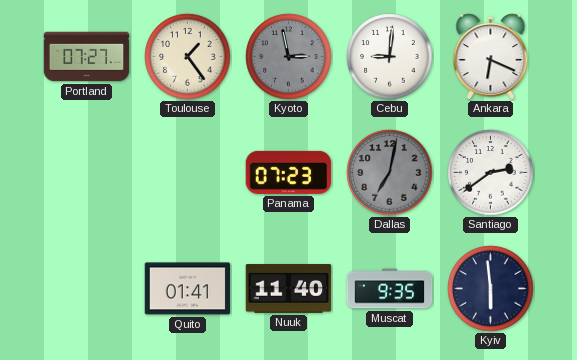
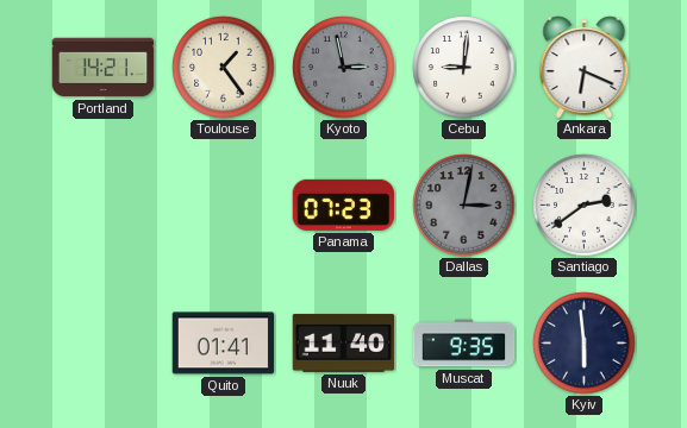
Portland: 07:27 -> 14:21
Dallas: 7:02 -> 3:02
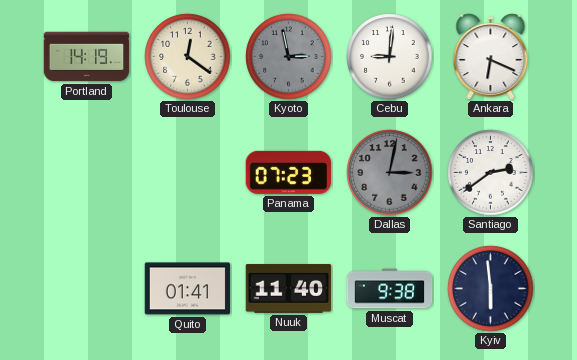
Portland: 14:21 -> 14:19
Toulouse: 1:24 -> 12:21
Muscat: 9:35 -> 9:38
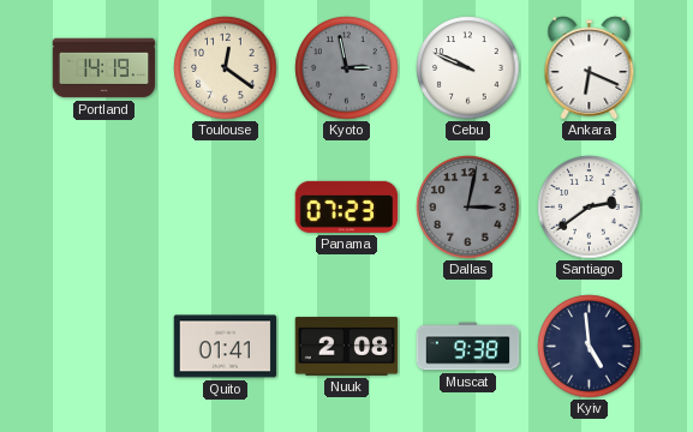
Cebu: 9:01 -> 9:49
Nuuk: 11:40 -> 2:08
Kyiv: 5:59 -> 4:59
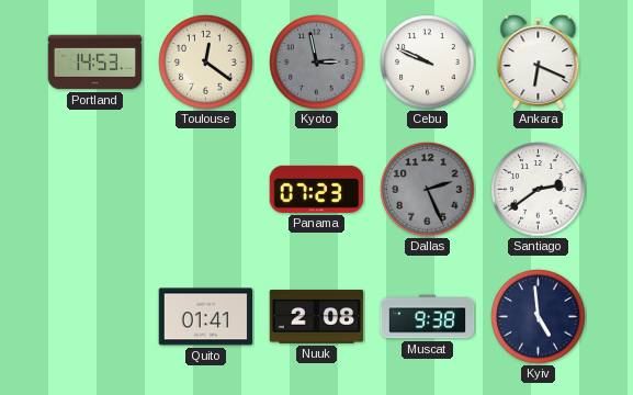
Portland: 14:19 -> 14:53
Dallas: 3:02 -> 2:26
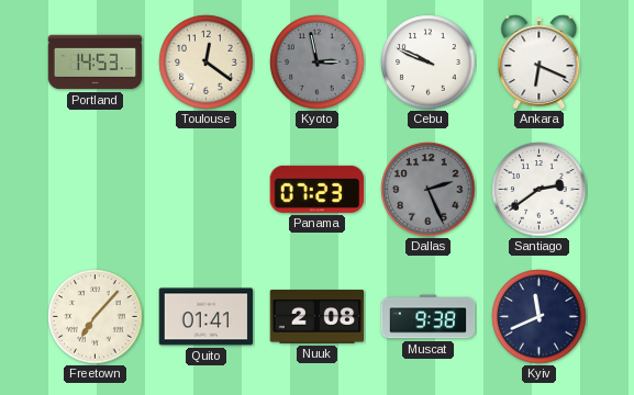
Freetown: none -> 7:07
Kyiv: 4:59 -> 11:41
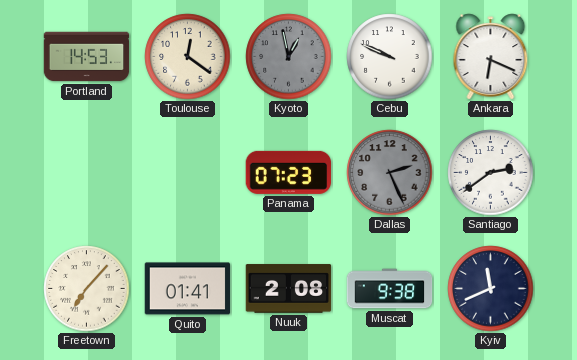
Kyoto: 2:58 -> 12:58
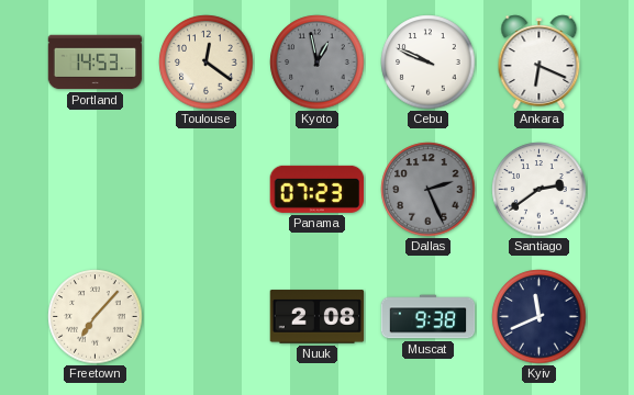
Quito: 01:41 -> none
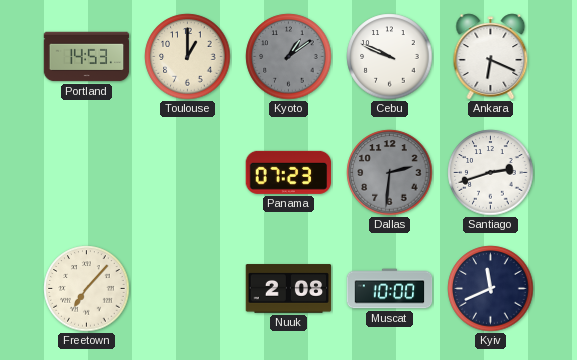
Toulouse: 12:21 -> 1:00
Kyoto: 12:58 -> 1:09
Dallas: 2:26 -> 2:31
Santiago: 2:39 -> 2:42
Muscat: 9:38 -> 10:00
